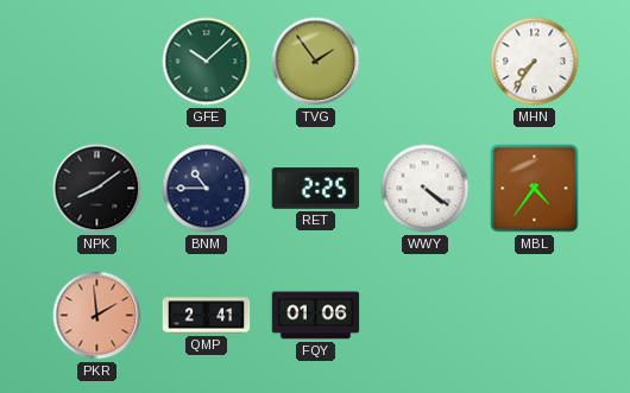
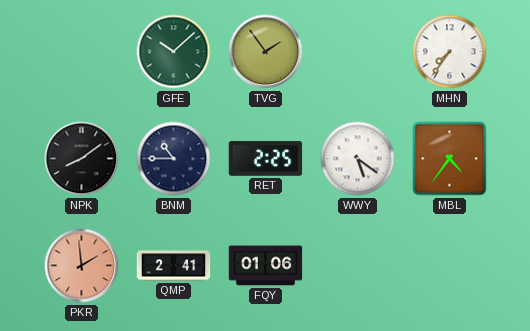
WWY: 4:21 -> 5:21
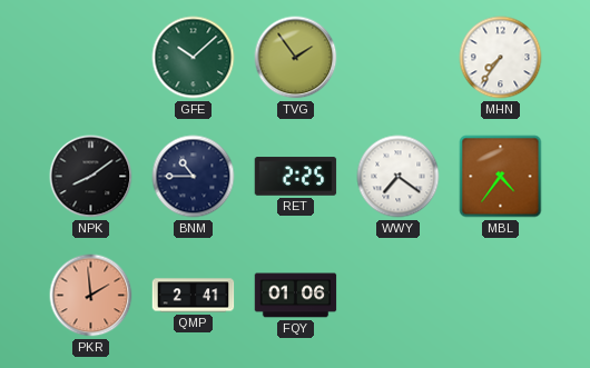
WWY: 5:21 -> 7:21
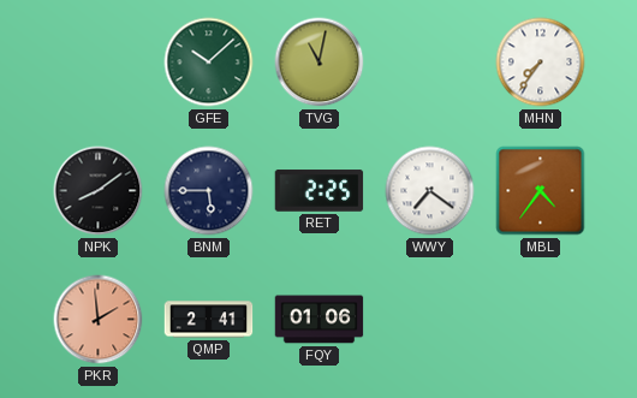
TVG: 1:54 -> 11:02
BNM: 10:45 -> 5:45
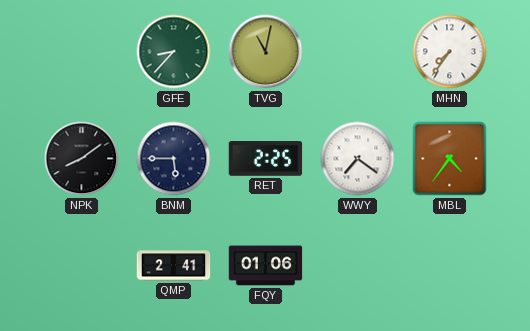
GFE: 10:08 -> 8:37
PKR: 1:59 -> none
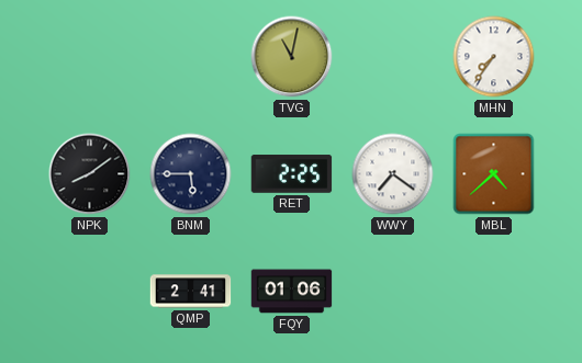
GFE: 8:37 -> none
MBL: 4:36 -> 4:38
